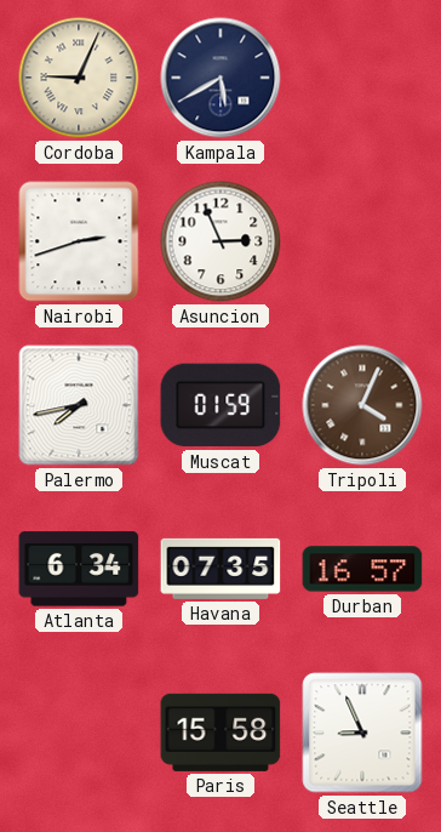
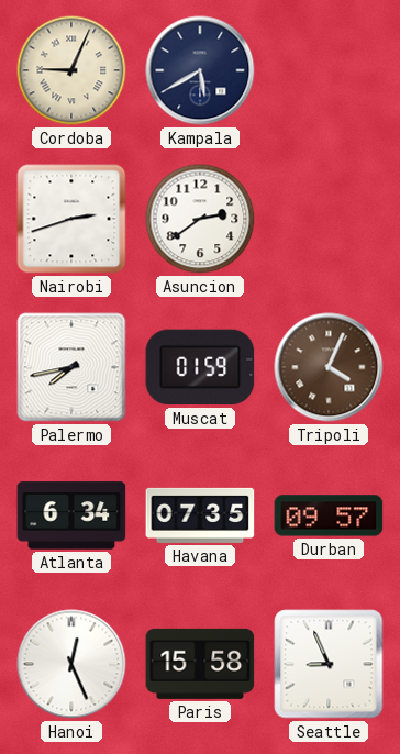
Asuncion: 2:56 -> 2:39
Durban: 16:57 -> 09:57
Hanoi: none -> 12:26
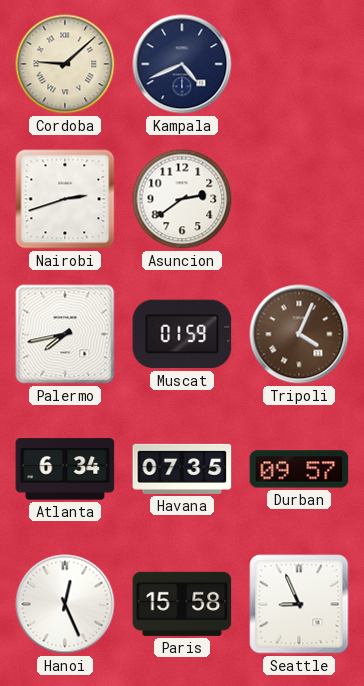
Cordoba: 9:04 -> 9:08
Kampala: 5:40 -> 4:41
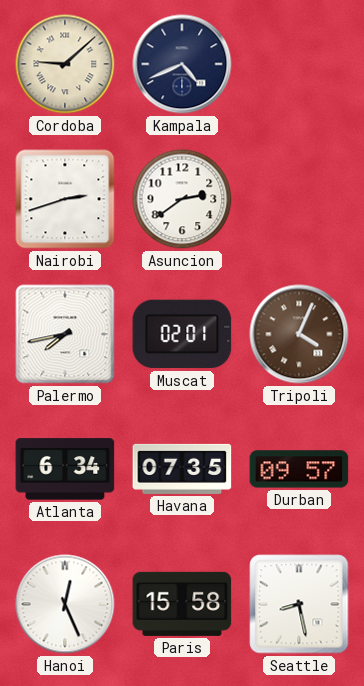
Muscat: 01:59 -> 02:01
Seattle: 8:56 -> 8:28
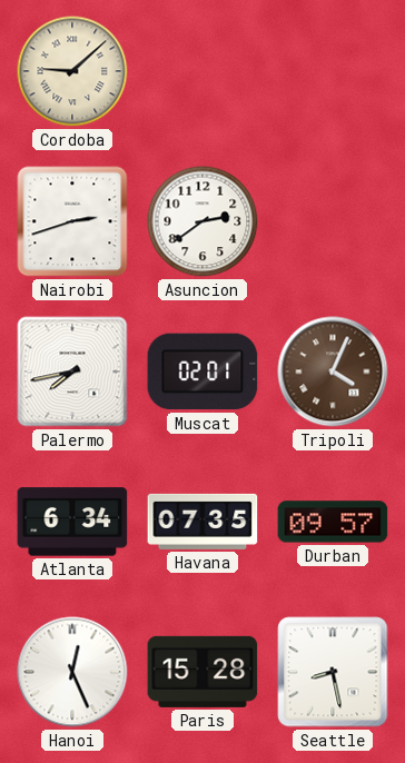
Kampala: 4:41 -> none
Paris: 15:58 -> 15:28
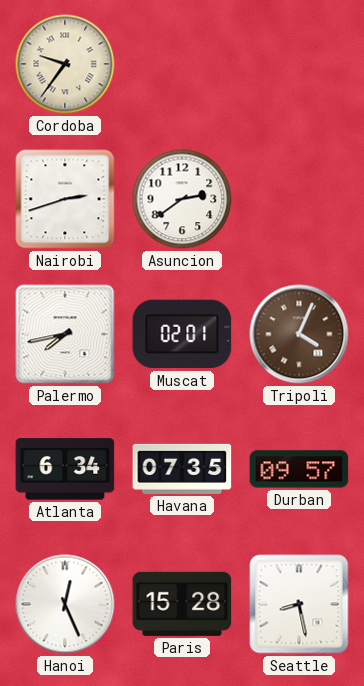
Cordoba: 9:08 -> 9:36
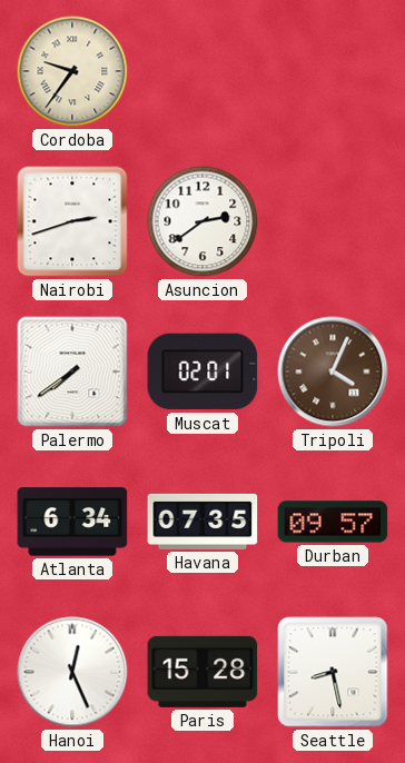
Palermo: 7:43 -> 7:39
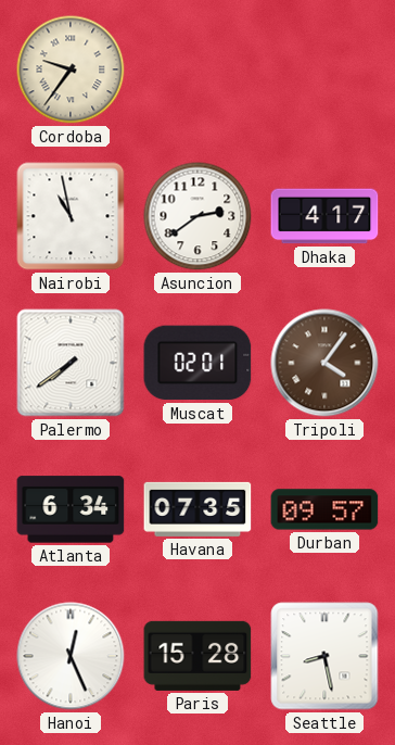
Nairobi: 2:42 -> 10:58
Dhaka: none -> 4:17
Tripoli: 4:04 -> 4:06
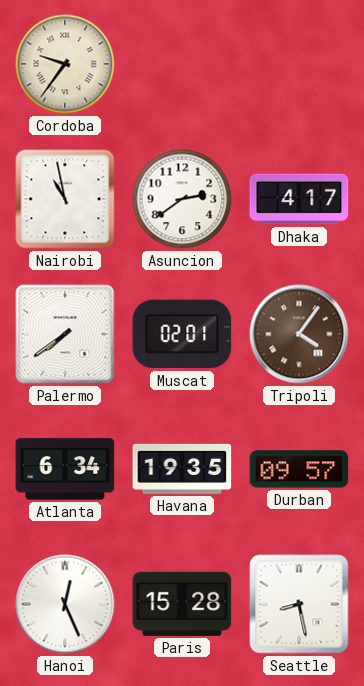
Havana: 07:35 -> 19:35
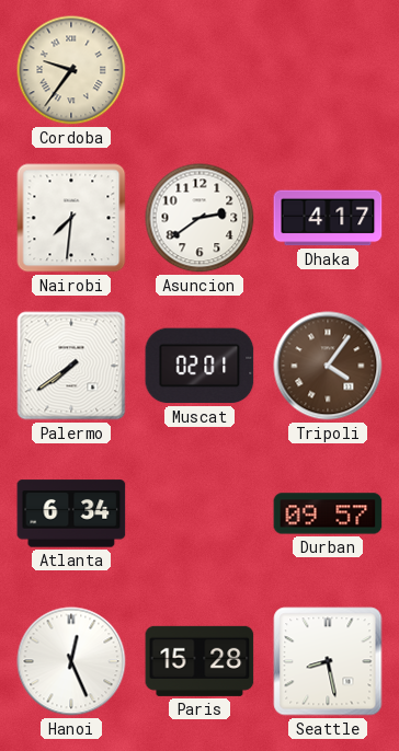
Nairobi: 10:58 -> 7:31
Havana: 19:35 -> none
